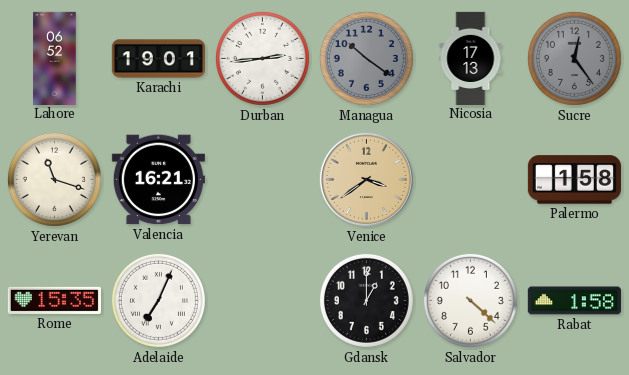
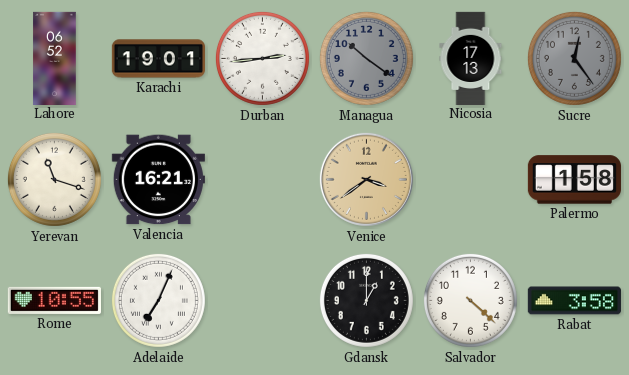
Rome: 15:35 -> 10:55
Rabat: 1:58 -> 3:58
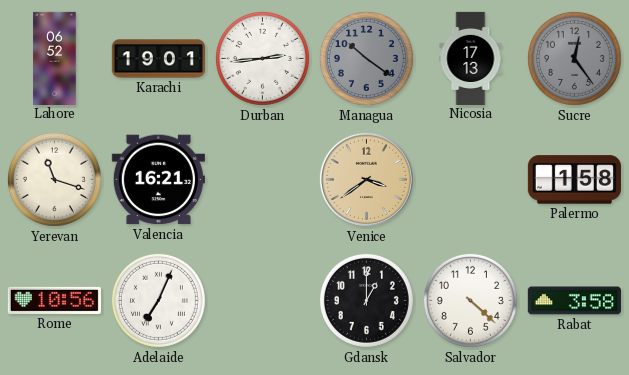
Rome: 10:55 -> 10:56
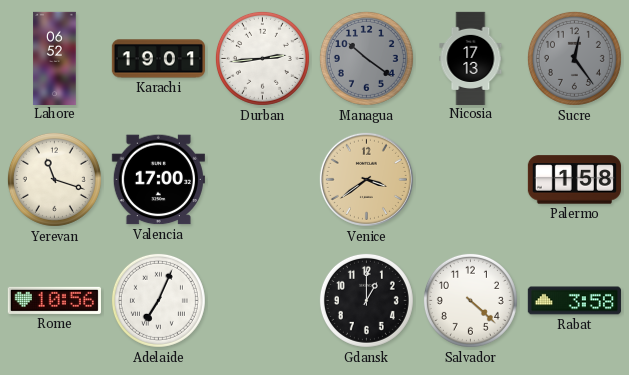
Valencia: 16:21 -> 17:00
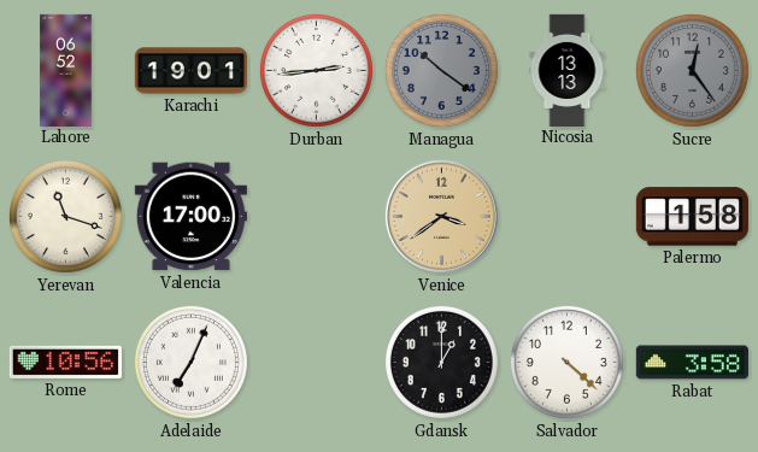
Nicosia: 17:13 -> 13:13
